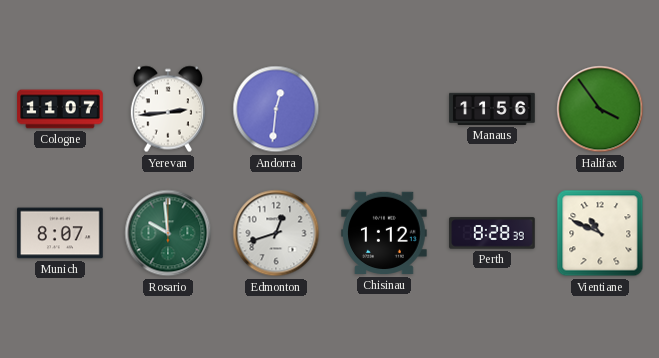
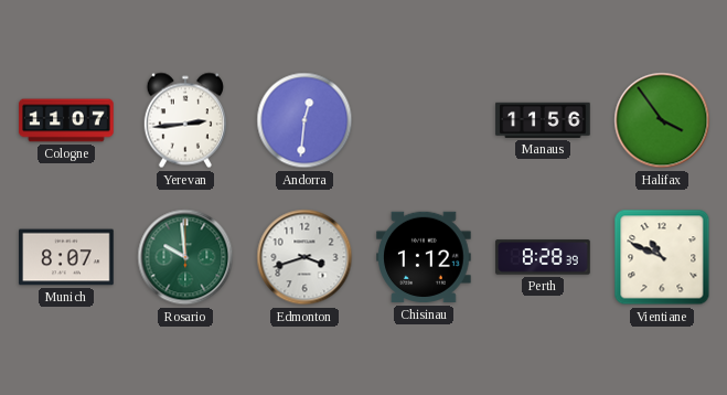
Edmonton: 12:42 -> 3:42
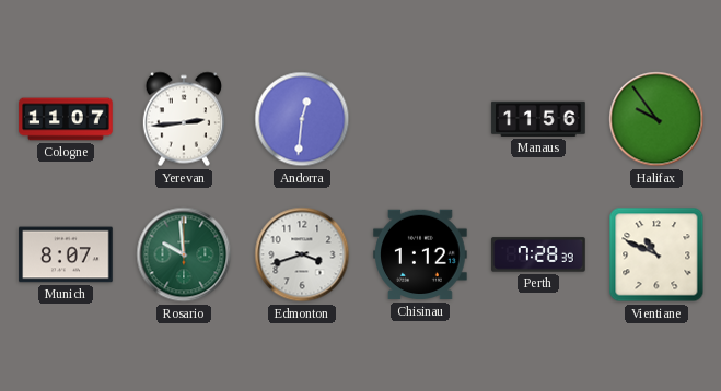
Halifax: 3:54 -> 9:54
Perth: 8:28 -> 7:28
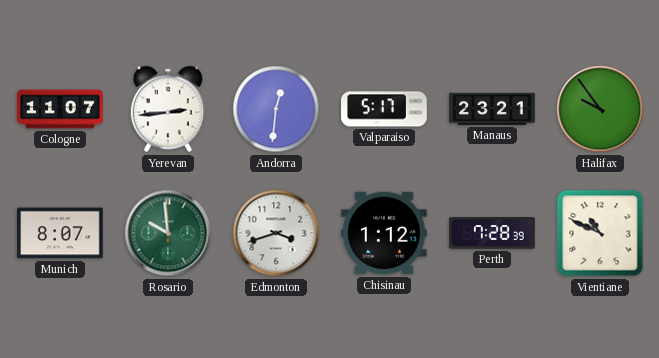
Valparaiso: none -> 5:17
Manaus: 11:56 -> 23:21
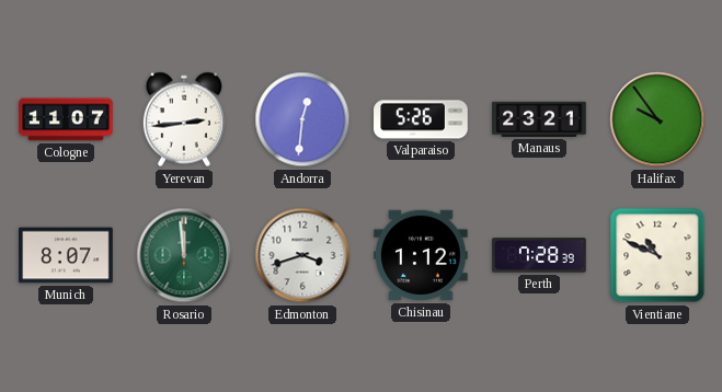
Valparaiso: 5:17 -> 5:26
Rosario: 9:59 -> 11:59
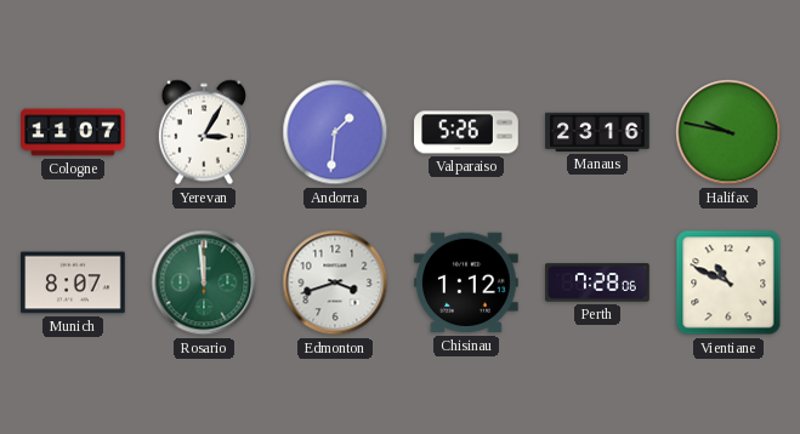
Yerevan: 2:44 -> 3:05
Andorra: 12:31 -> 1:31
Manaus: 23:21 -> 23:16
Halifax: 9:54 -> 9:47
Perth: 7:28:39 -> 7:28:06
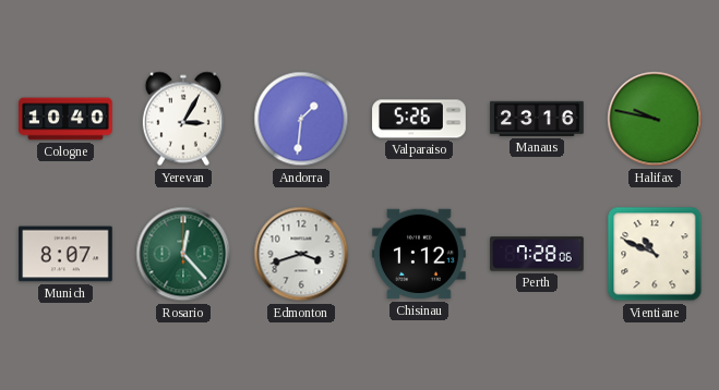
Cologne: 11:07 -> 10:40
Rosario: 11:59 -> 12:23
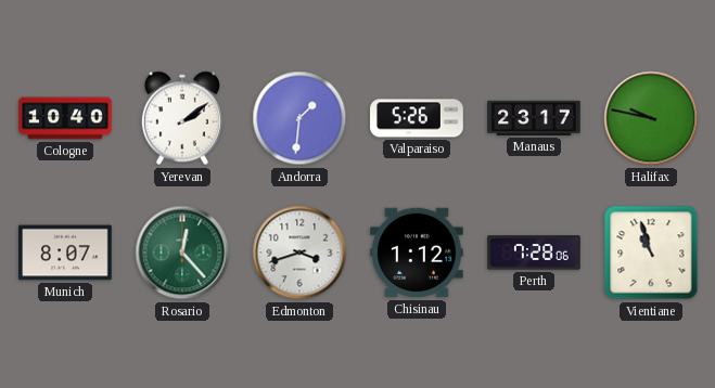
Yerevan: 3:05 -> 2:09
Manaus: 23:16 -> 23:17
Vientiane: 10:49 -> 10:57
